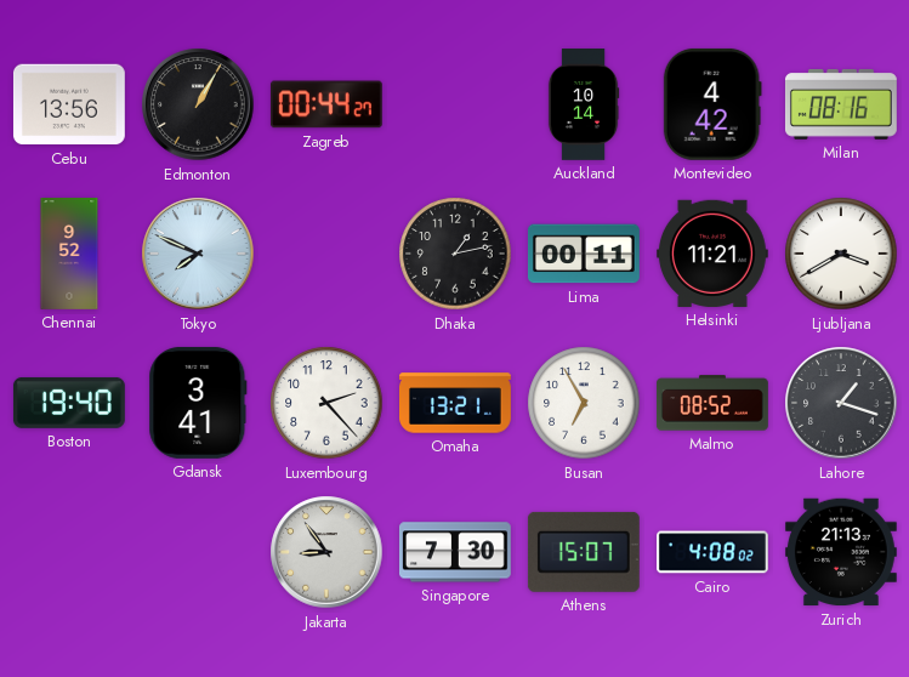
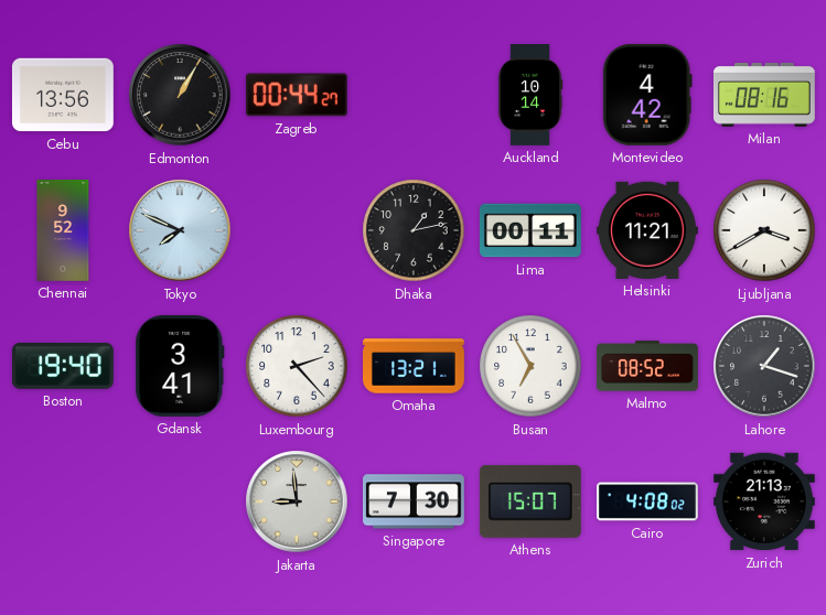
Jakarta: 8:54 -> 8:59
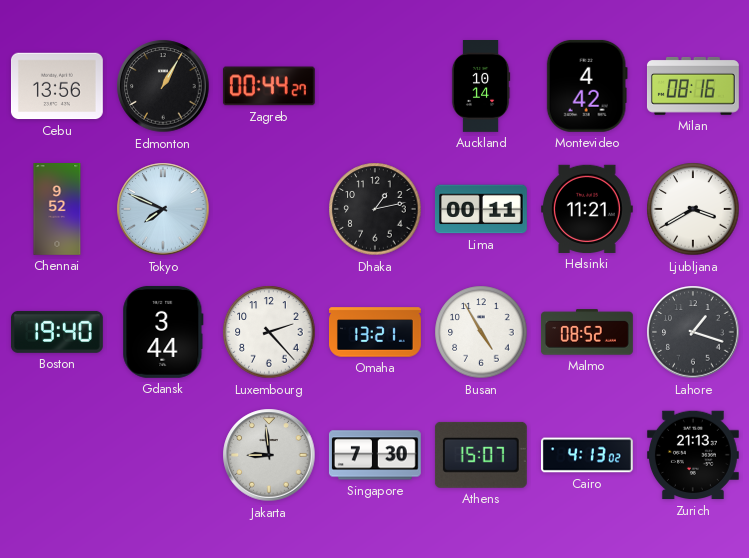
Gdansk: 3:41 -> 3:44
Busan: 6:55 -> 4:55
Cairo: 4:08 -> 4:13
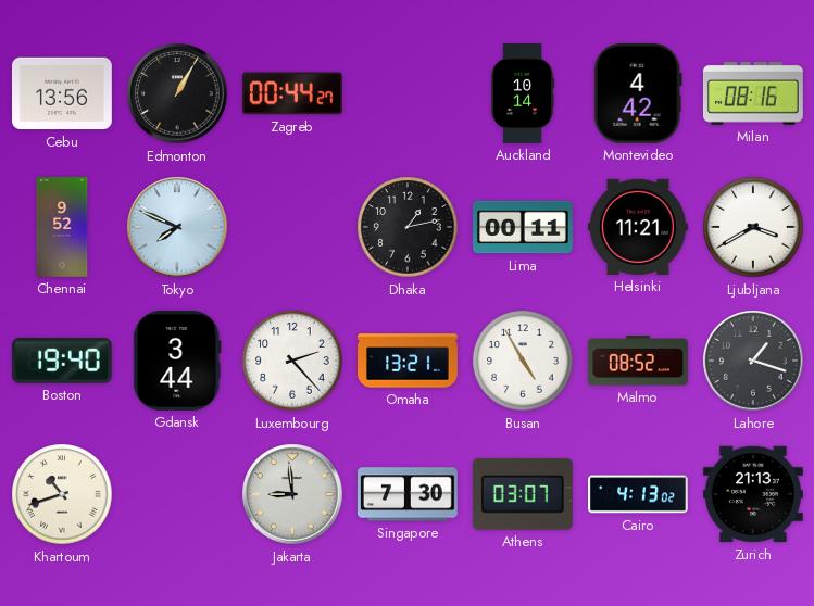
Khartoum: none -> 10:42
Athens: 15:07 -> 03:07
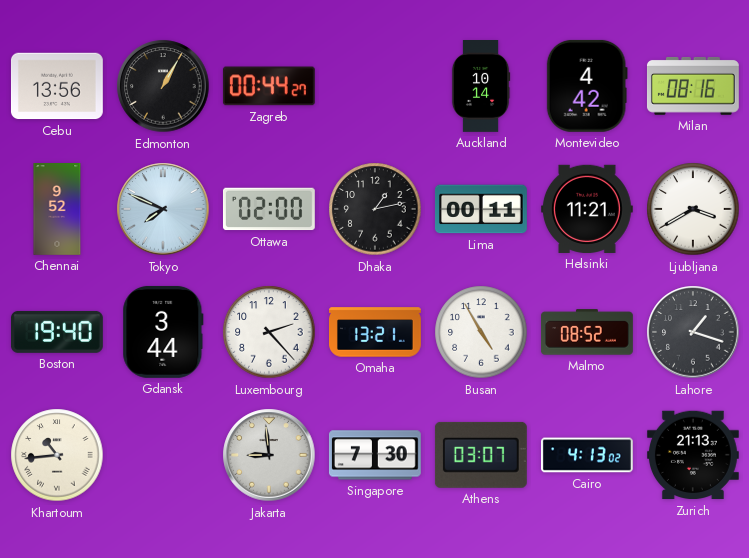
Ottawa: none -> 02:00
Khartoum: 10:42 -> 10:44
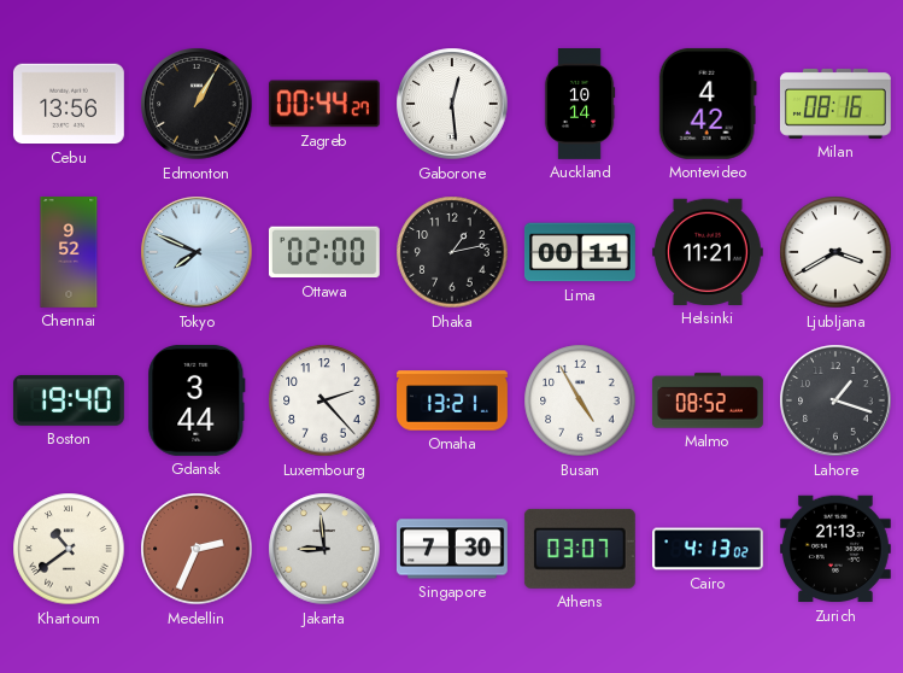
Gaborone: none -> 12:29
Khartoum: 10:44 -> 10:39
Medellin: none -> 2:34
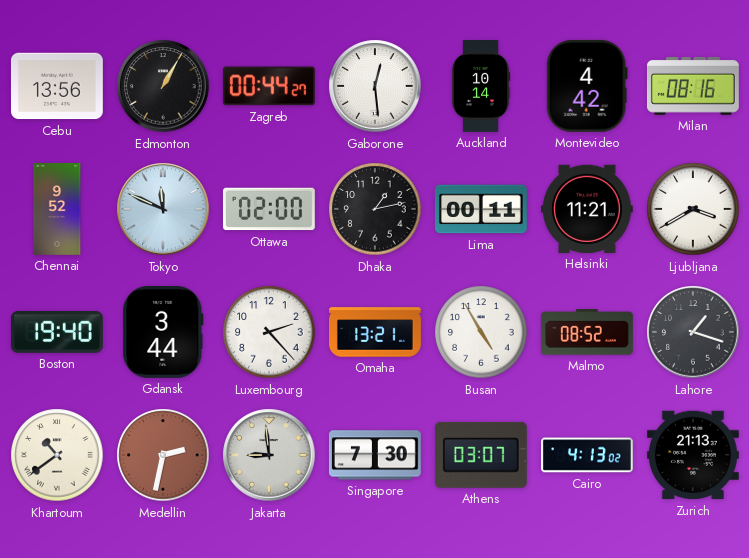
Tokyo: 7:49 -> 11:49
Medellin: 2:34 -> 2:32
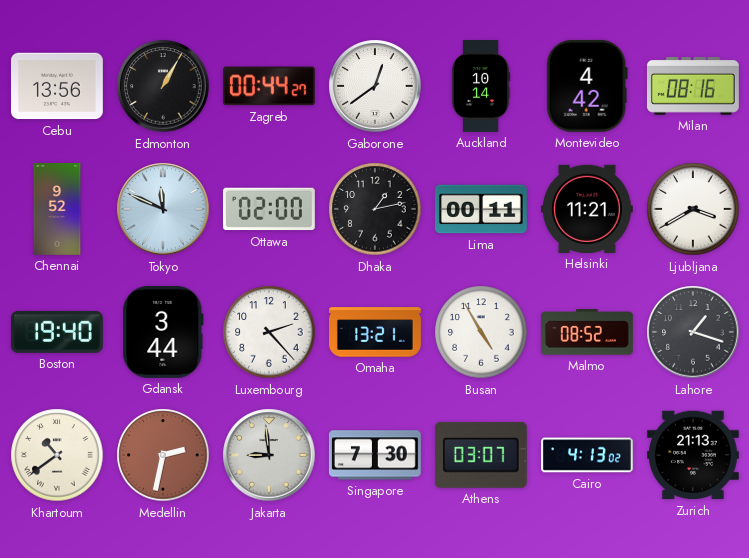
Gaborone: 12:29 -> 12:39
